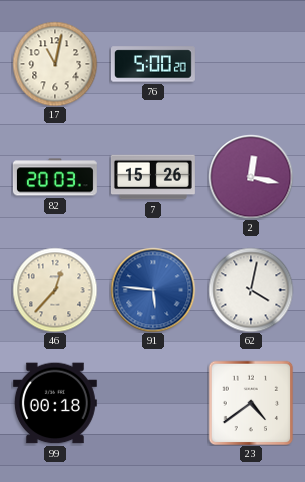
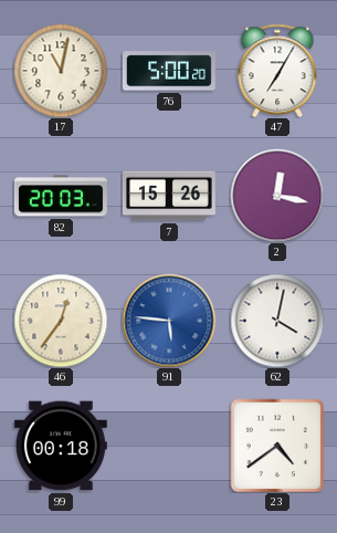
47: none -> 7:05
46: 12:37 -> 12:36
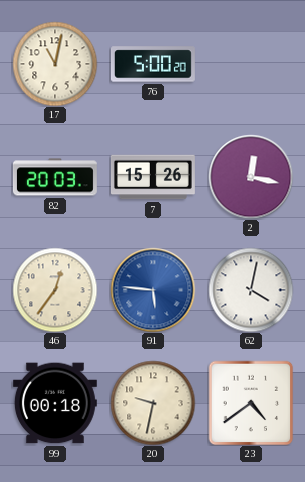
47: 7:05 -> none
20: none -> 9:32
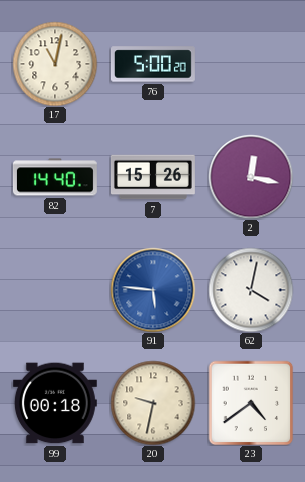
82: 20:03 -> 14:40
46: 12:36 -> none
